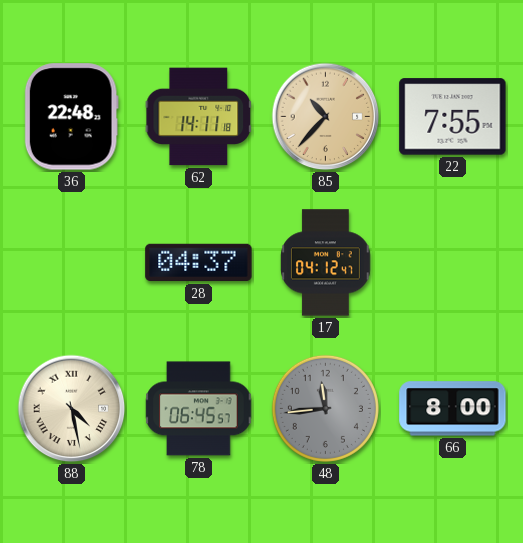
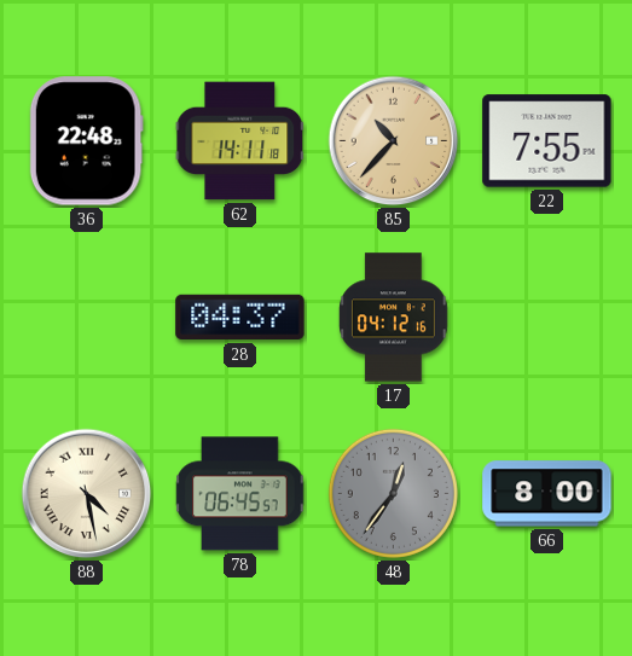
17: 04:12:47 -> 04:12:16
48: 11:44 -> 12:36
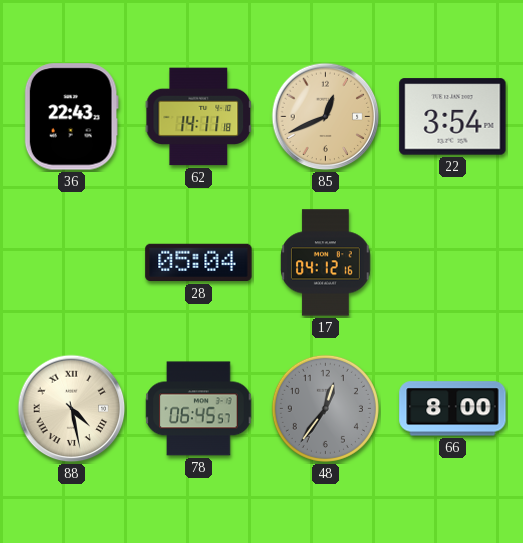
36: 22:48 -> 22:43
85: 10:37 -> 12:41
22: 7:55 -> 3:54
28: 04:37 -> 05:04
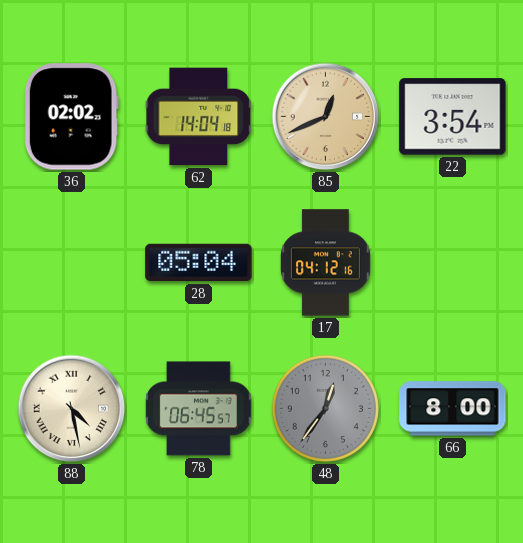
36: 22:43 -> 02:02
62: 14:11 -> 14:04
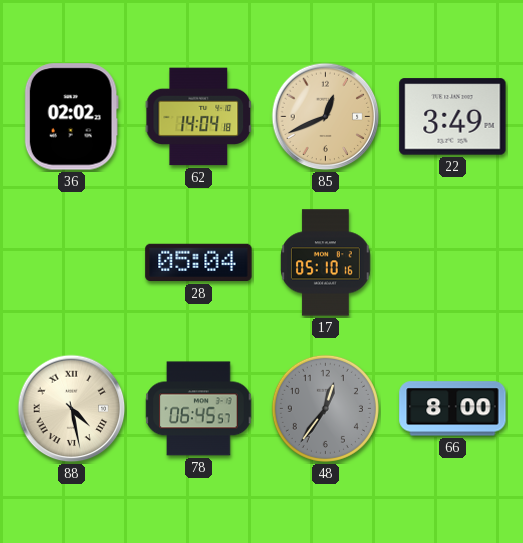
22: 3:54 -> 3:49
17: 04:12 -> 05:10
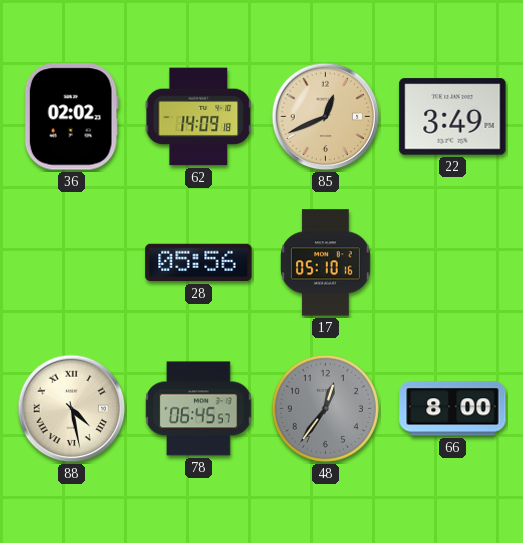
62: 14:04 -> 14:09
28: 05:04 -> 05:56
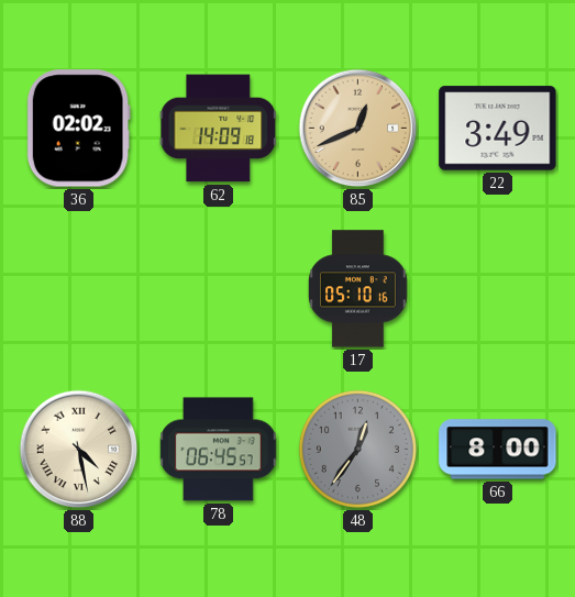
28: 05:56 -> none
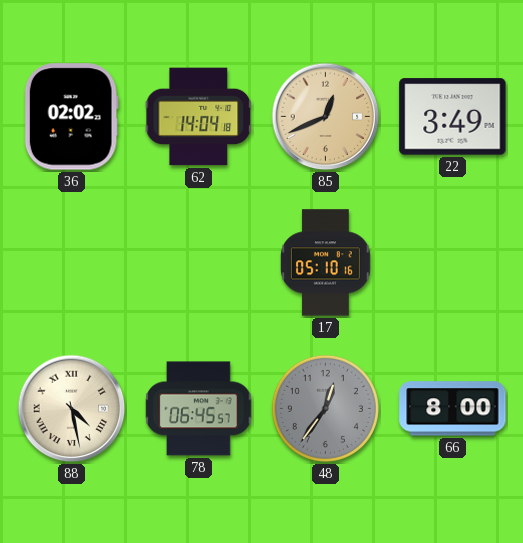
62: 14:09 -> 14:04
